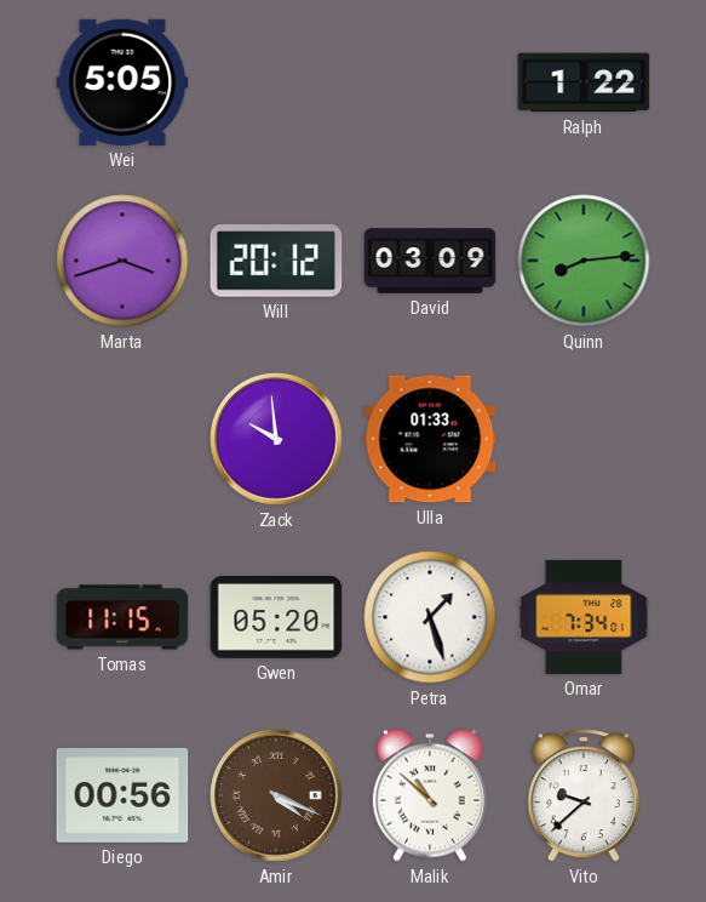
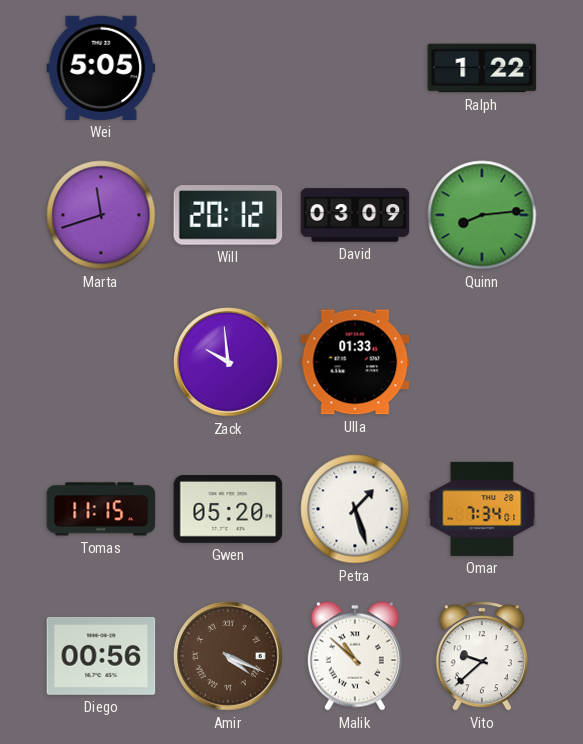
Marta: 3:42 -> 11:42
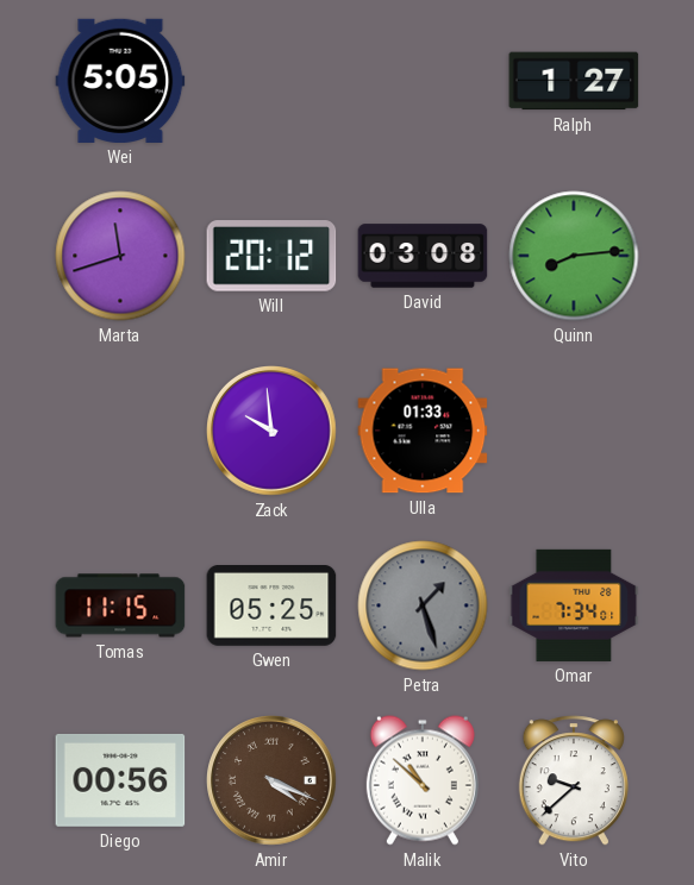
Ralph: 1:22 -> 1:27
David: 03:09 -> 03:08
Gwen: 05:20 -> 05:25
Petra dial: white -> grey
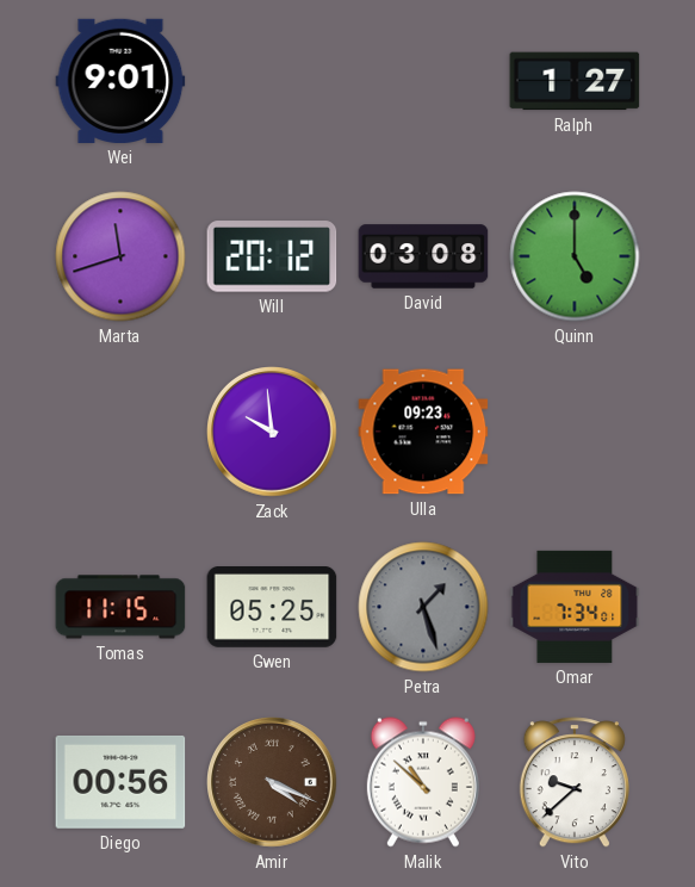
Wei: 5:05 -> 9:01
Quinn: 8:14 -> 5:00
Ulla: 01:33 -> 09:23
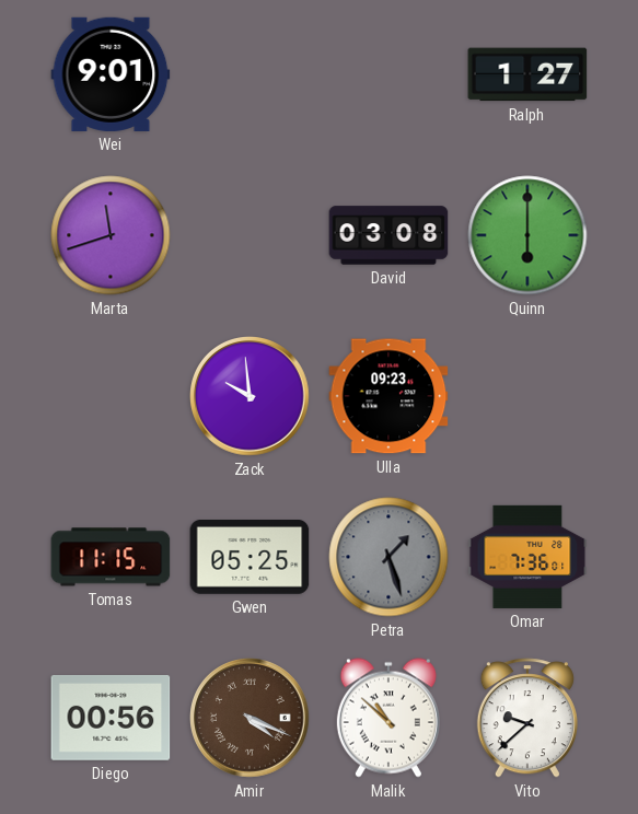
Will: 20:12 -> none
Quinn: 5:00 -> 6:00
Omar: 7:34 -> 7:36
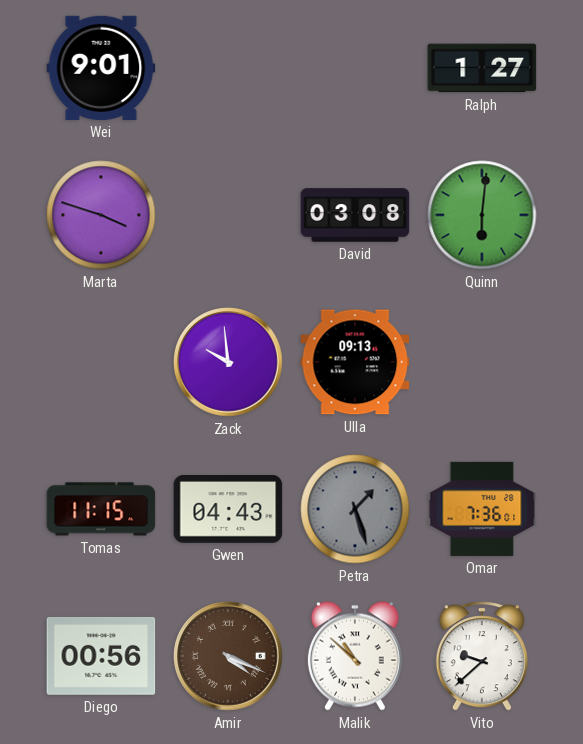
Marta: 11:42 -> 3:48
Quinn: 6:00 -> 6:01
Ulla: 09:23 -> 09:13
Gwen: 05:25 -> 04:43
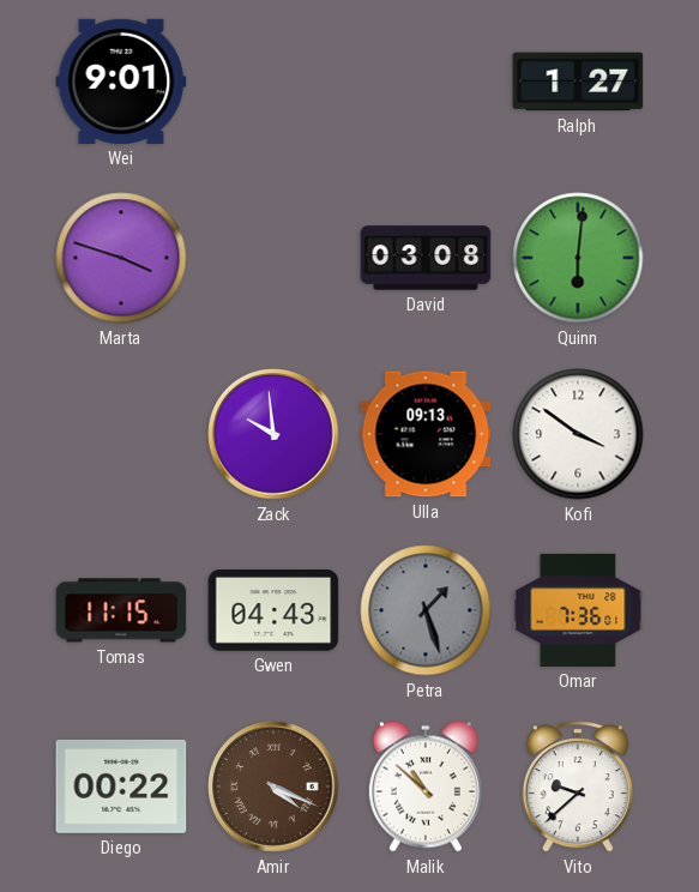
Kofi: none -> 3:51
Diego: 00:56 -> 00:22
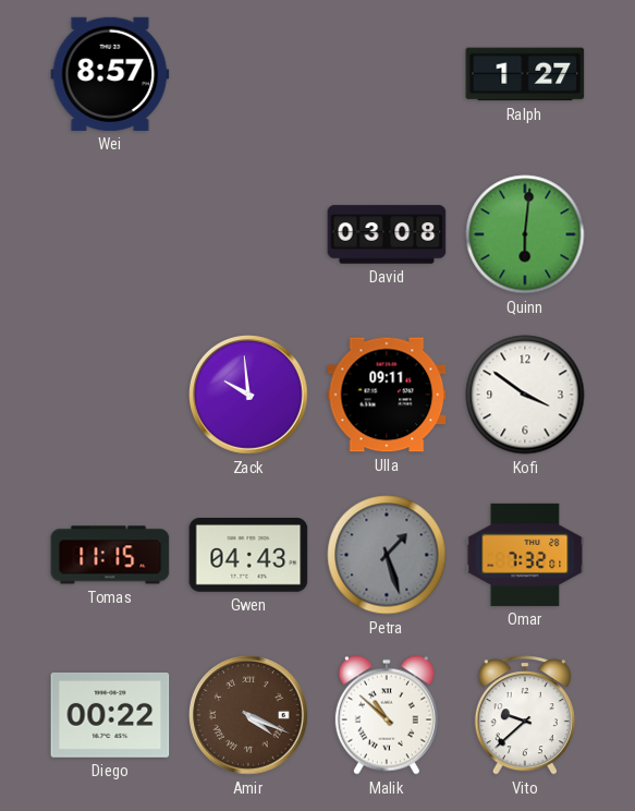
Wei: 9:01 -> 8:57
Marta: 3:48 -> none
Ulla: 09:13 -> 09:11
Omar: 7:36 -> 7:32
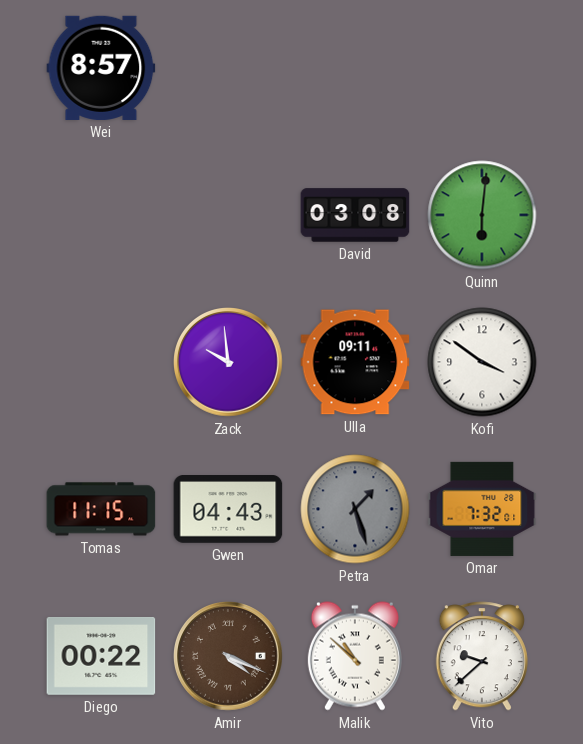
Ralph: 1:27 -> none
